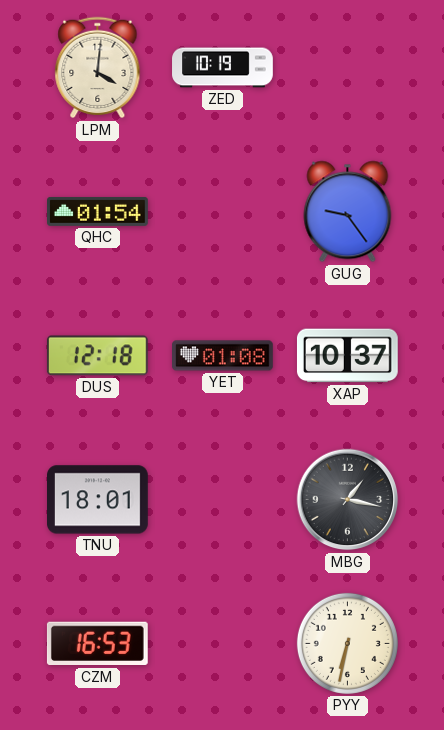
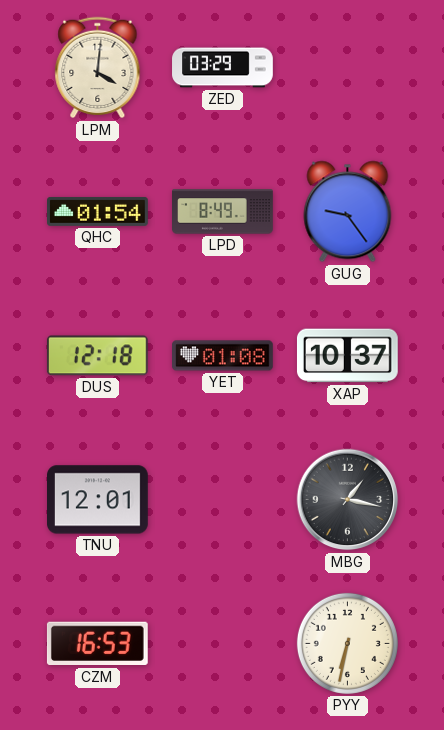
ZED: 10:19 -> 03:29
LPD: none -> 8:49
TNU: 18:01 -> 12:01
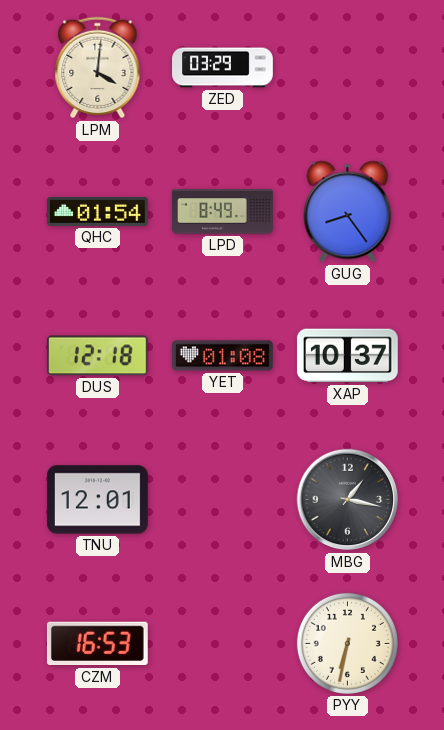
GUG: 9:24 -> 8:24
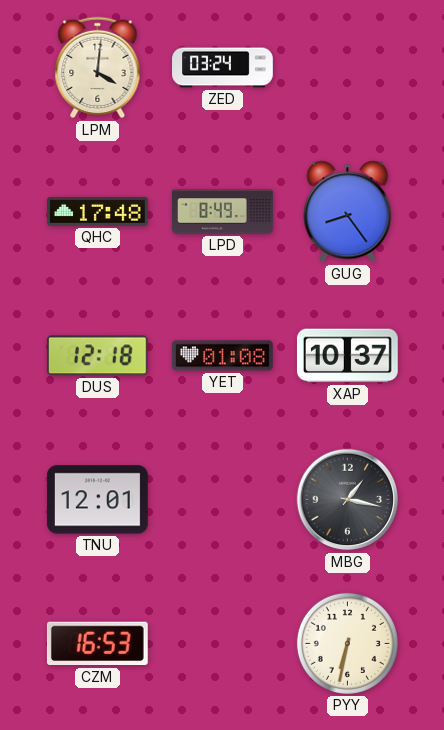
ZED: 03:29 -> 03:24
QHC: 01:54 -> 17:48
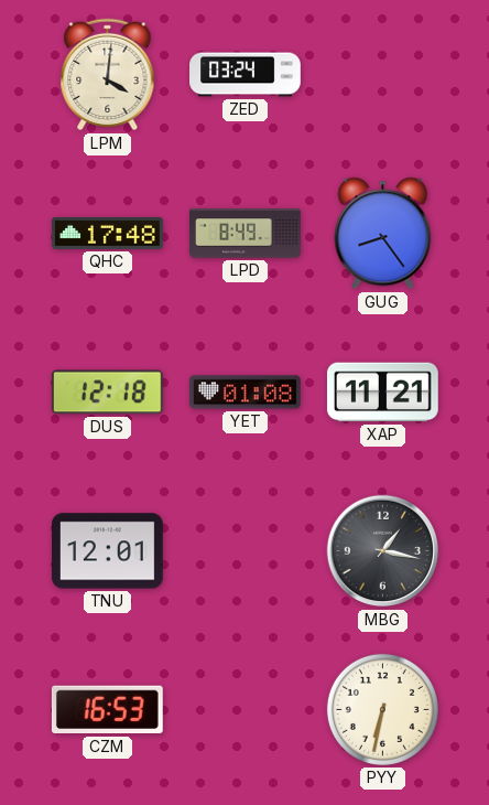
XAP: 10:37 -> 11:21
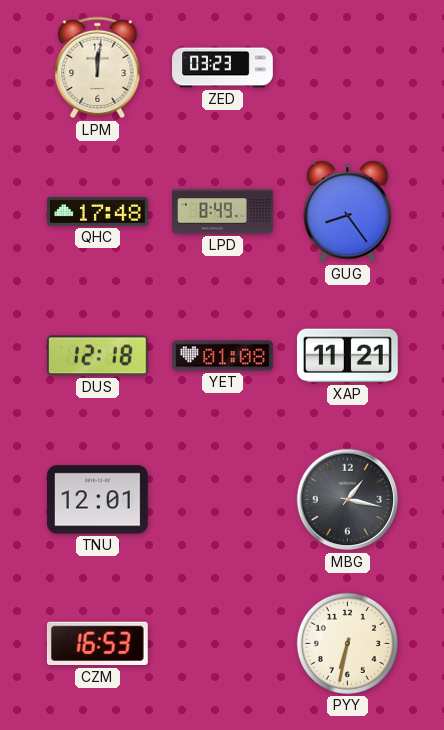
LPM: 4:01 -> 12:01
ZED: 03:24 -> 03:23
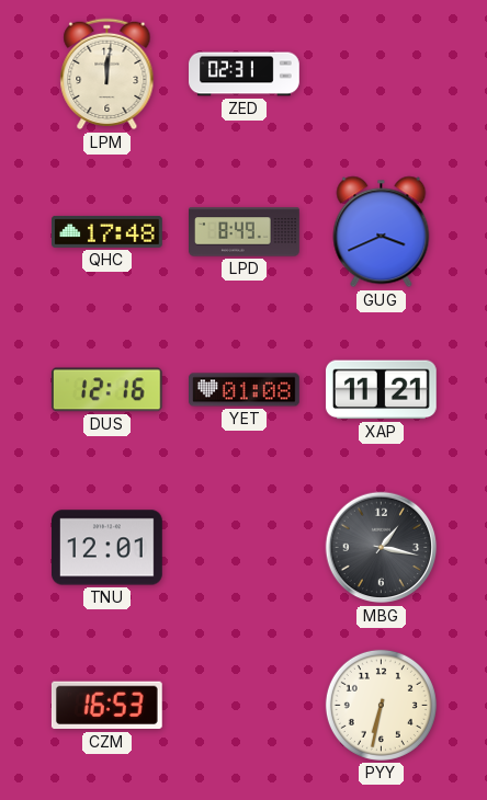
ZED: 03:23 -> 02:31
GUG: 8:24 -> 3:41
DUS: 12:18 -> 12:16
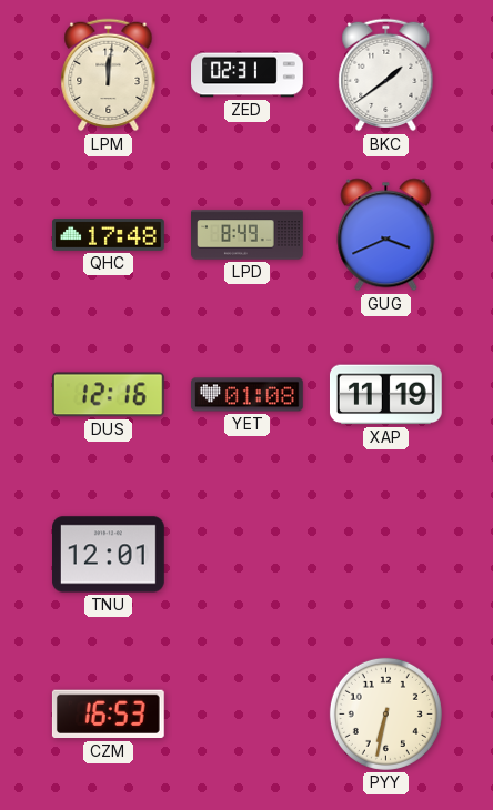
BKC: none -> 1:39
XAP: 11:21 -> 11:19
MBG: 1:17 -> none
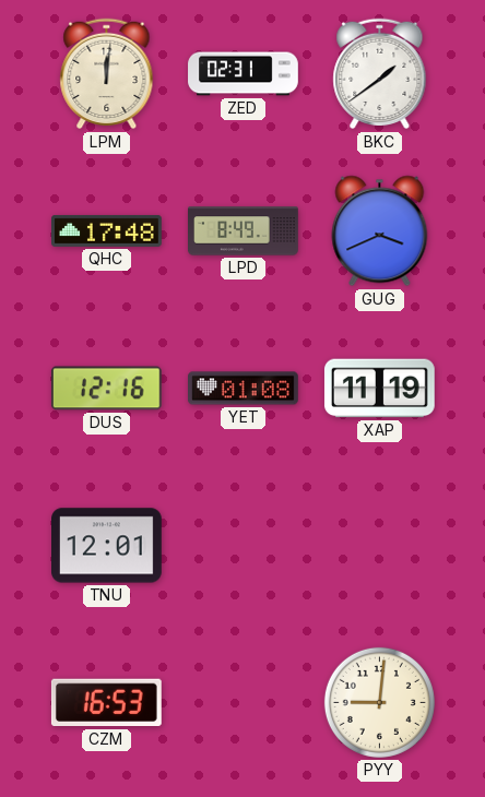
PYY: 6:32 -> 9:01
